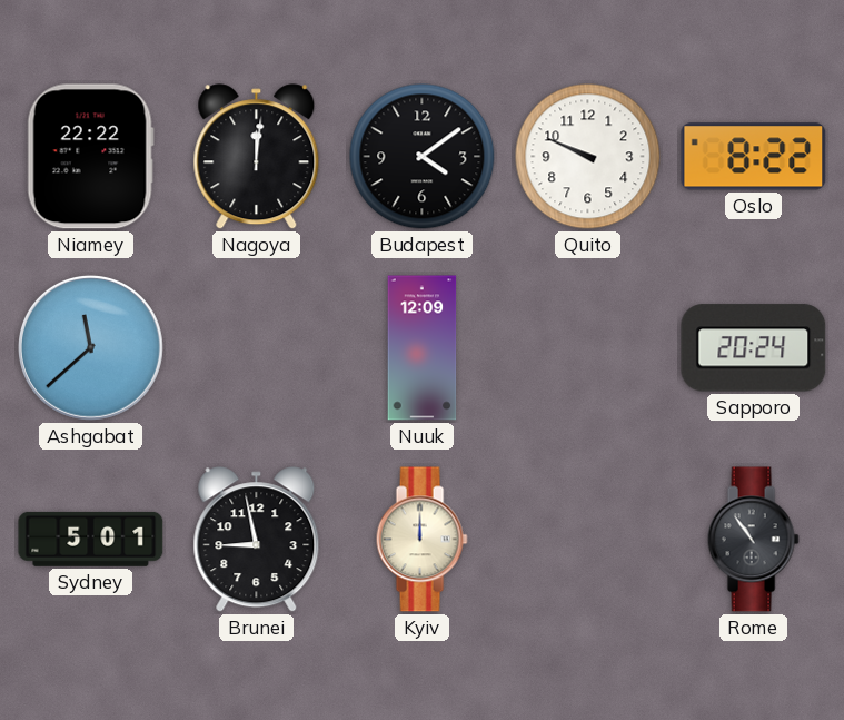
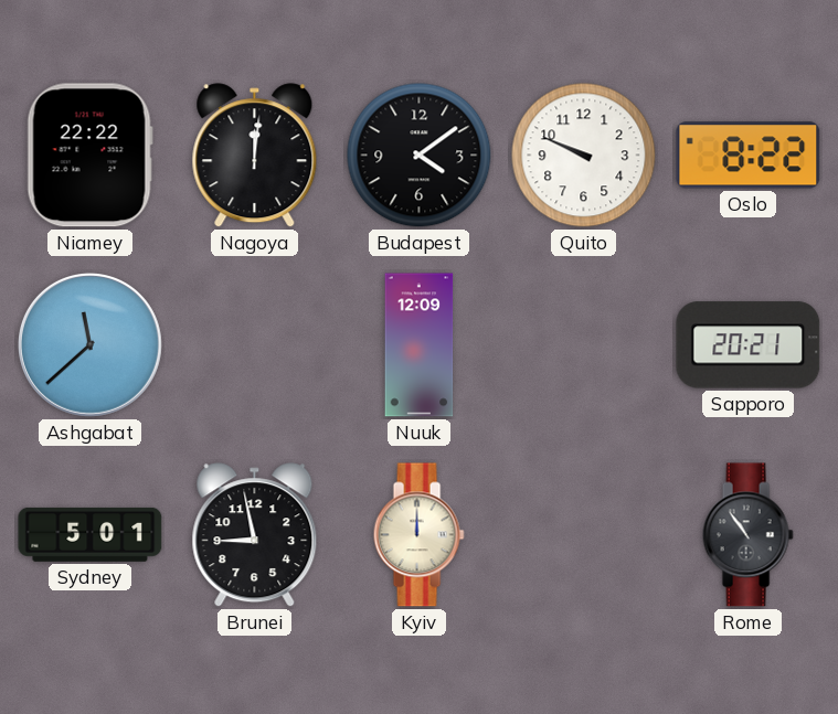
Sapporo: 20:24 -> 20:21
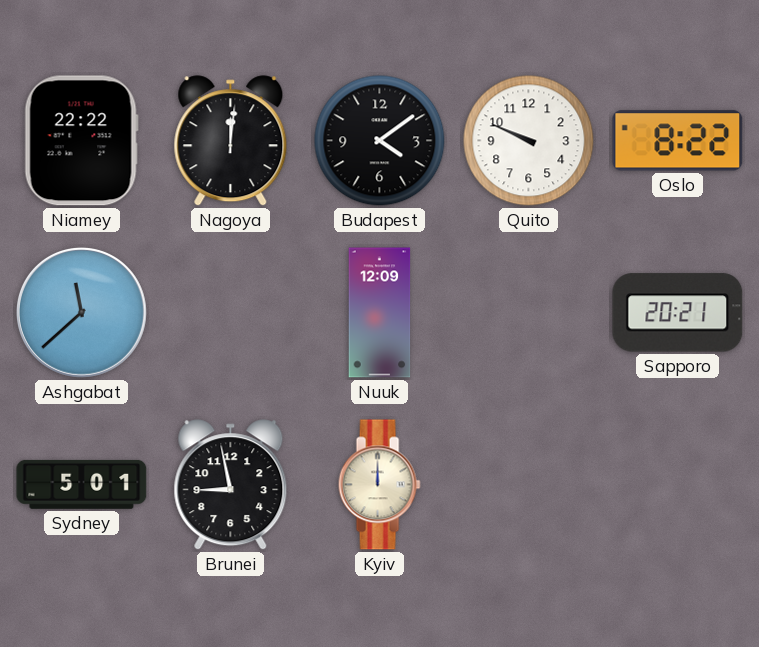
Rome: 10:54 -> none
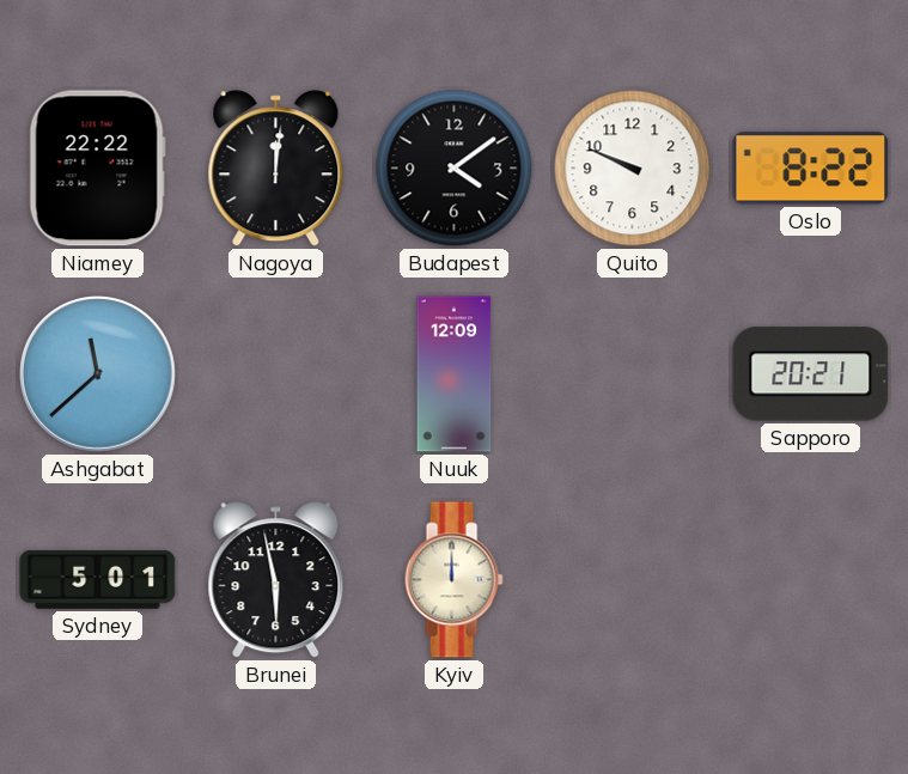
Brunei: 8:58 -> 5:58
